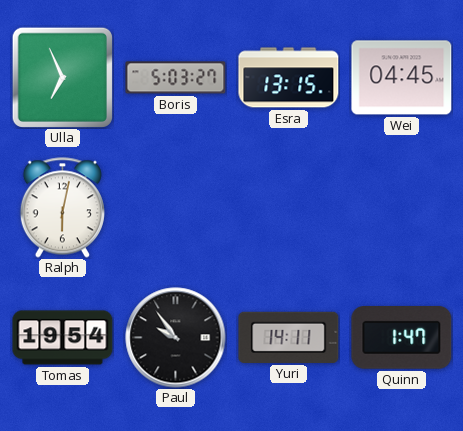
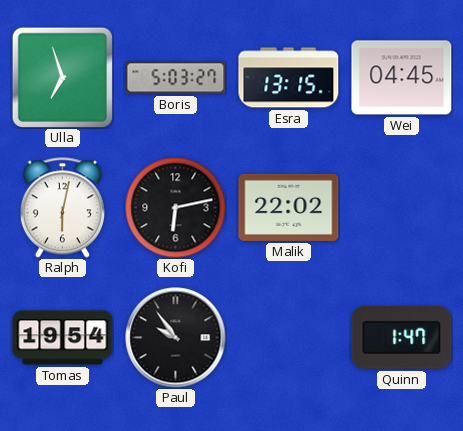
Ulla: 6:56 -> 6:57
Kofi: none -> 6:13
Malik: none -> 22:02
Yuri: 14:11 -> none
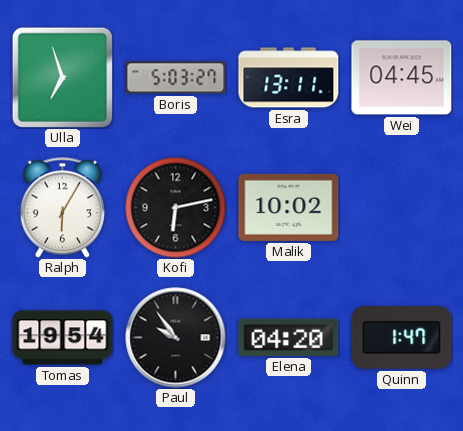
Esra: 13:15 -> 13:11
Ralph: 6:02 -> 6:05
Malik: 22:02 -> 10:02
Elena: none -> 04:20
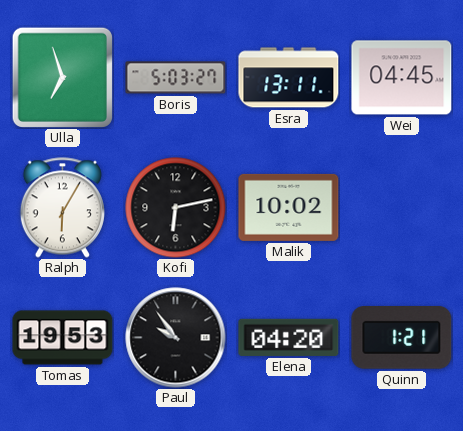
Tomas: 19:54 -> 19:53
Quinn: 1:47 -> 1:21
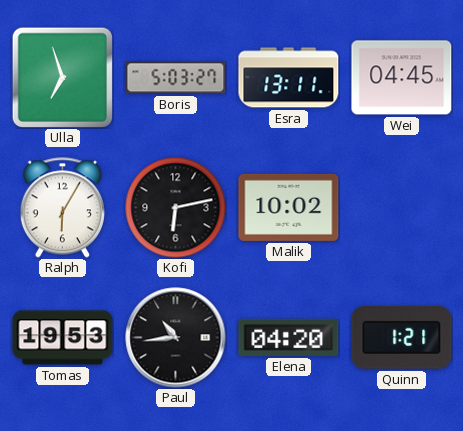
Paul: 9:54 -> 10:44
